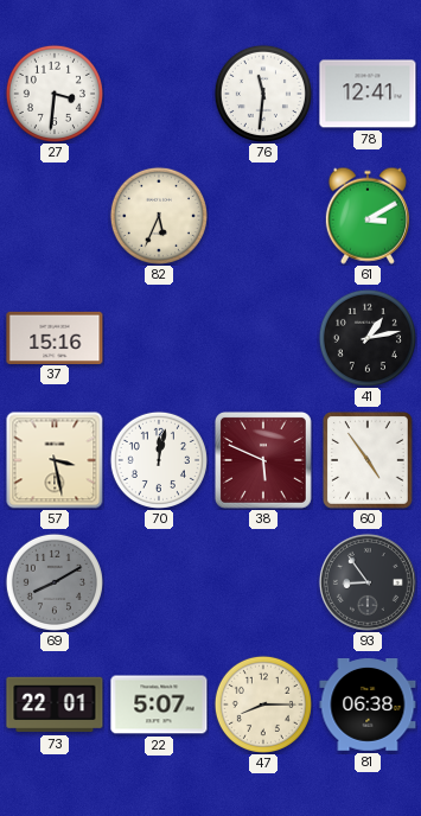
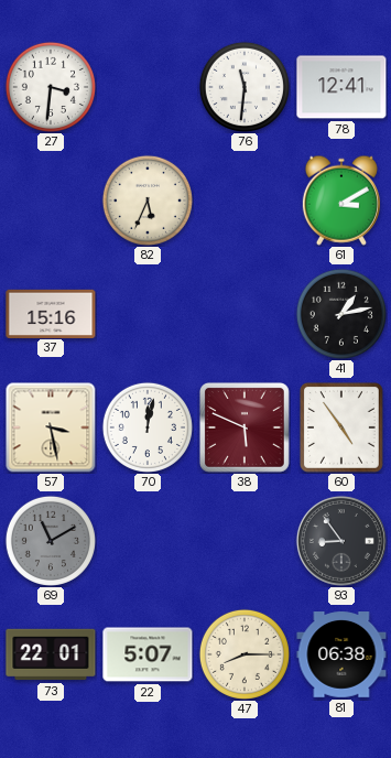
69: 8:10 -> 11:10
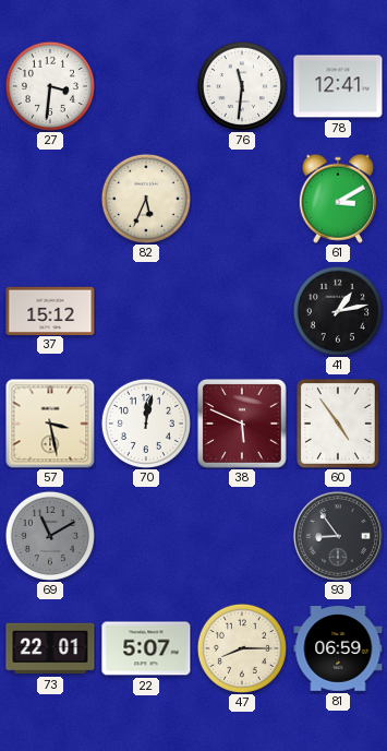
37: 15:16 -> 15:12
81: 06:38 -> 06:59
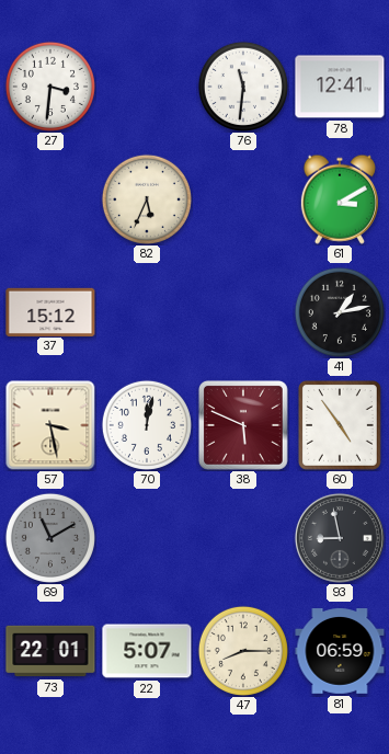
93: 8:54 -> 8:58
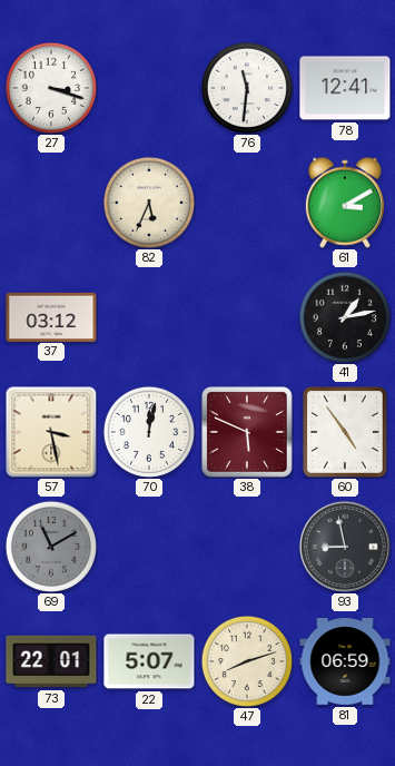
27: 3:31 -> 3:18
37: 15:12 -> 03:12
47: 8:15 -> 8:12
